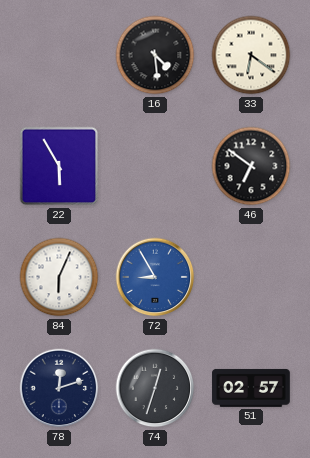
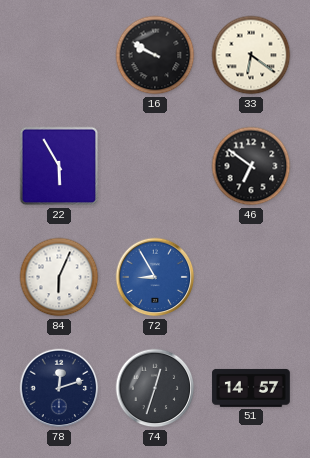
16: 4:29 -> 9:50
51: 02:57 -> 14:57
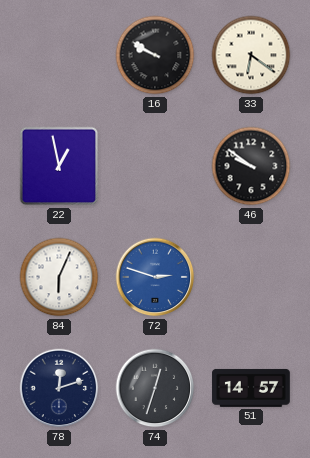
22: 5:55 -> 12:58
46: 6:51 -> 9:51
72: 8:55 -> 2:48
